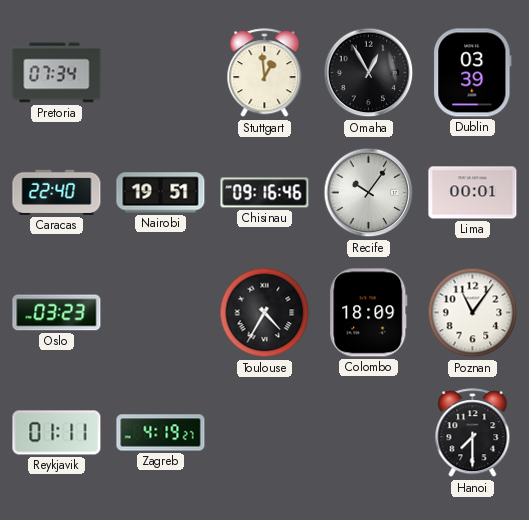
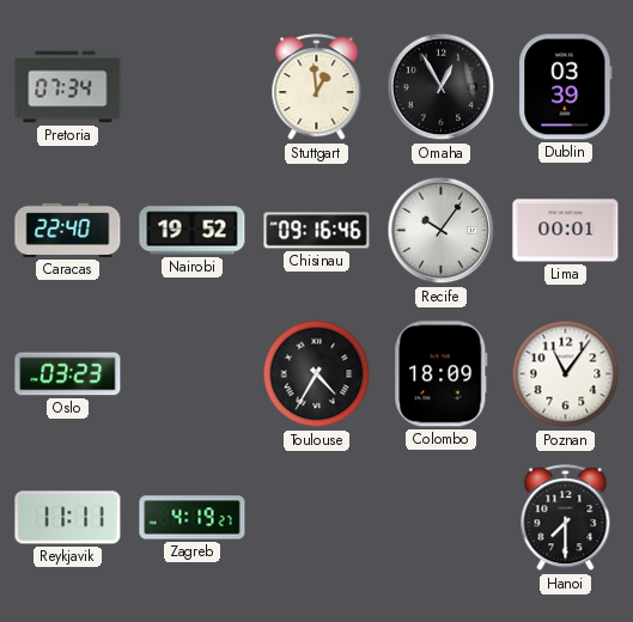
Nairobi: 19:51 -> 19:52
Reykjavik: 01:11 -> 11:11
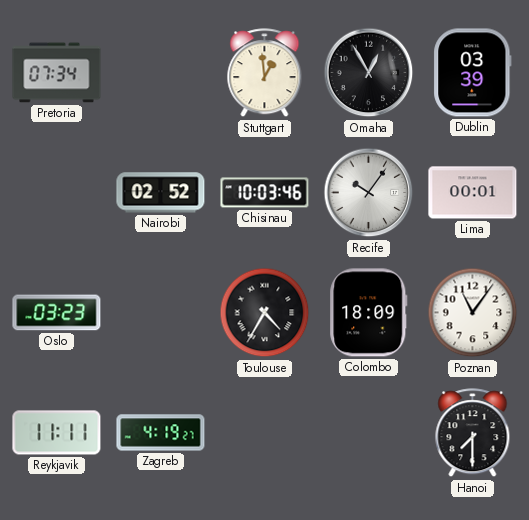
Caracas: 22:40 -> none
Nairobi: 19:52 -> 02:52
Chisinau: 09:16 -> 10:03
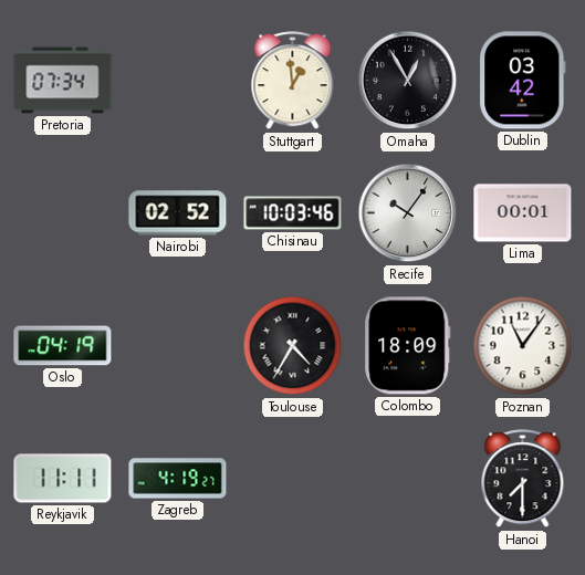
Dublin: 03:39 -> 03:42
Oslo: 03:23 -> 04:19
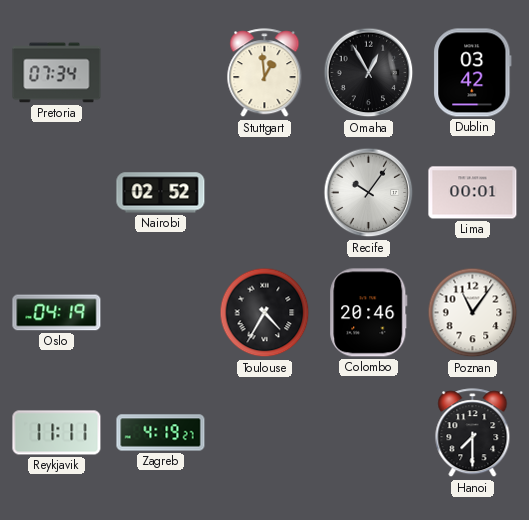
Chisinau: 10:03 -> none
Colombo: 18:09 -> 20:46
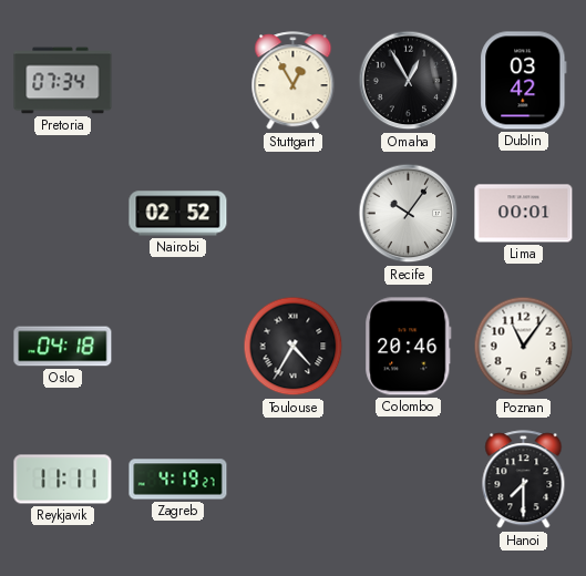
Stuttgart: 12:59 -> 12:55
Oslo: 04:19 -> 04:18
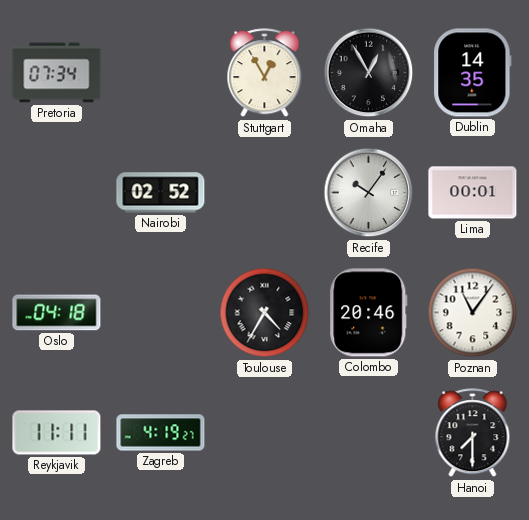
Dublin: 03:42 -> 14:35
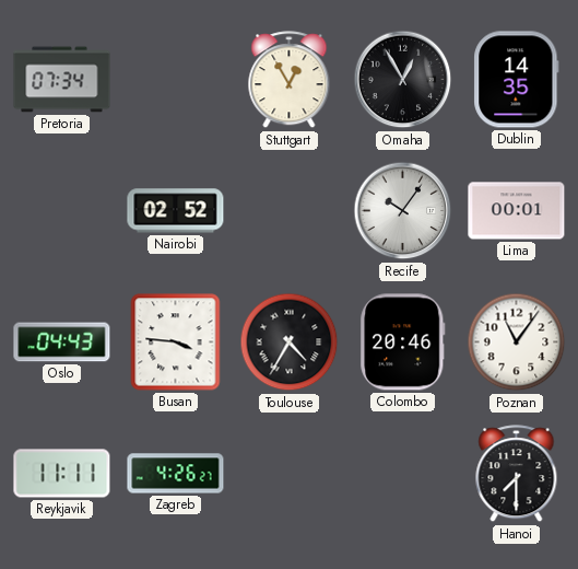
Oslo: 04:18 -> 04:43
Busan: none -> 3:46
Zagreb: 4:19 -> 4:26
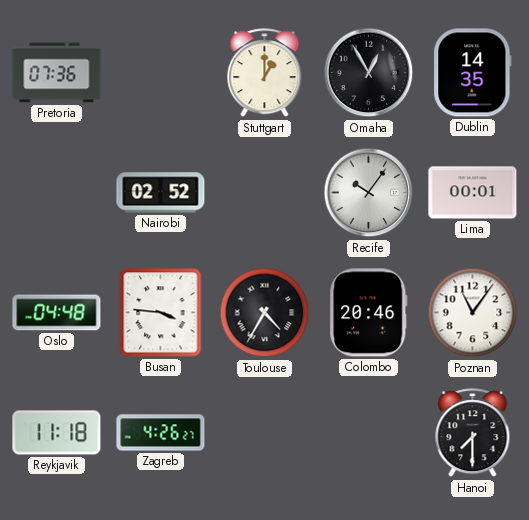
Pretoria: 07:34 -> 07:36
Stuttgart: 12:55 -> 1:00
Oslo: 04:43 -> 04:48
Reykjavik: 11:11 -> 11:18
